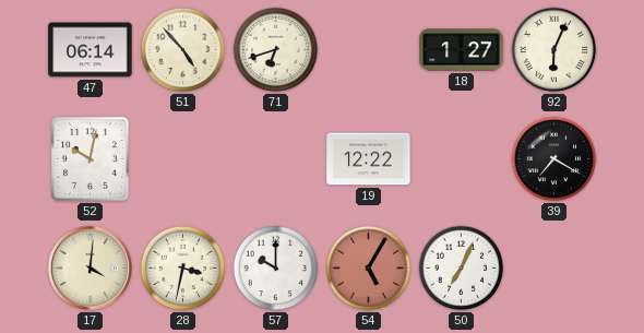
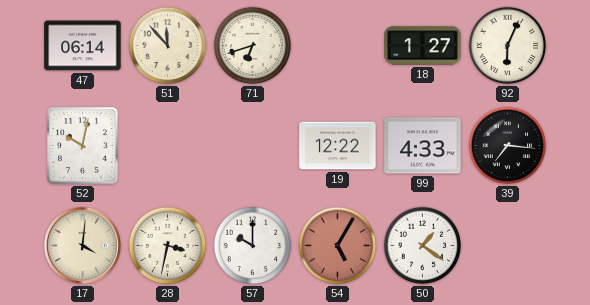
51: 4:53 -> 11:53
99: none -> 4:33
39: 7:20 -> 7:16
50: 7:04 -> 1:21
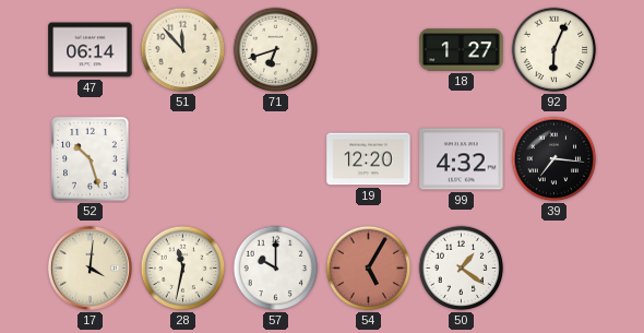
52: 10:02 -> 10:27
19: 12:22 -> 12:20
99: 4:33 -> 4:32
28: 3:32 -> 11:32
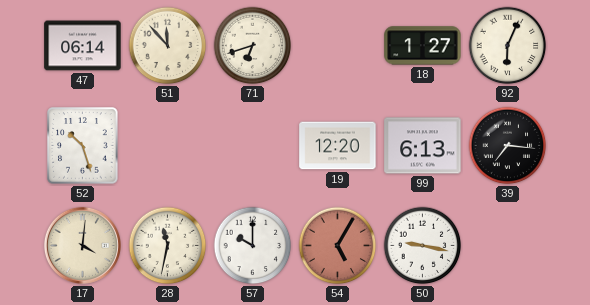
99: 4:32 -> 6:13
50: 1:21 -> 9:17
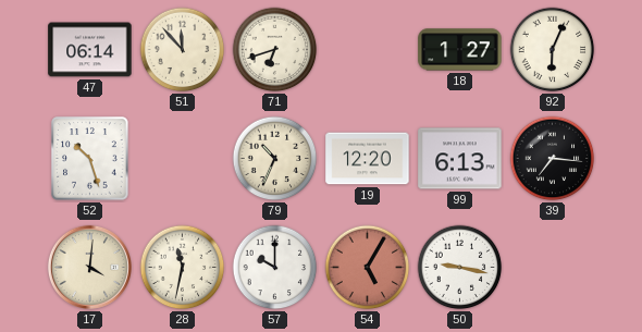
79: none -> 10:34
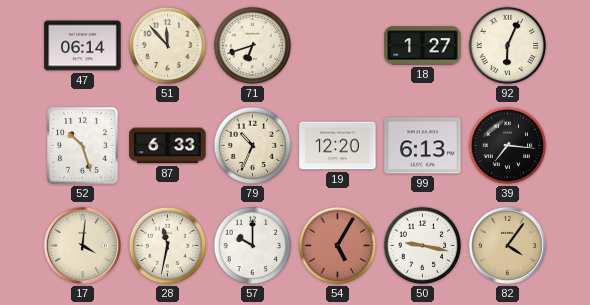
87: none -> 6:33
82: none -> 4:06
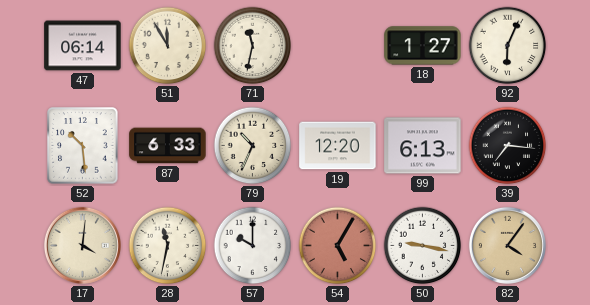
51: 11:53 -> 11:55
71: 6:42 -> 11:32
52: 10:27 -> 10:29
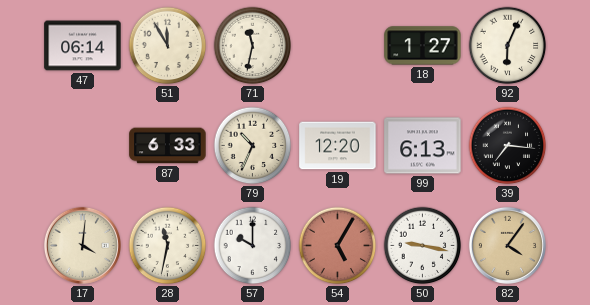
52: 10:29 -> none
